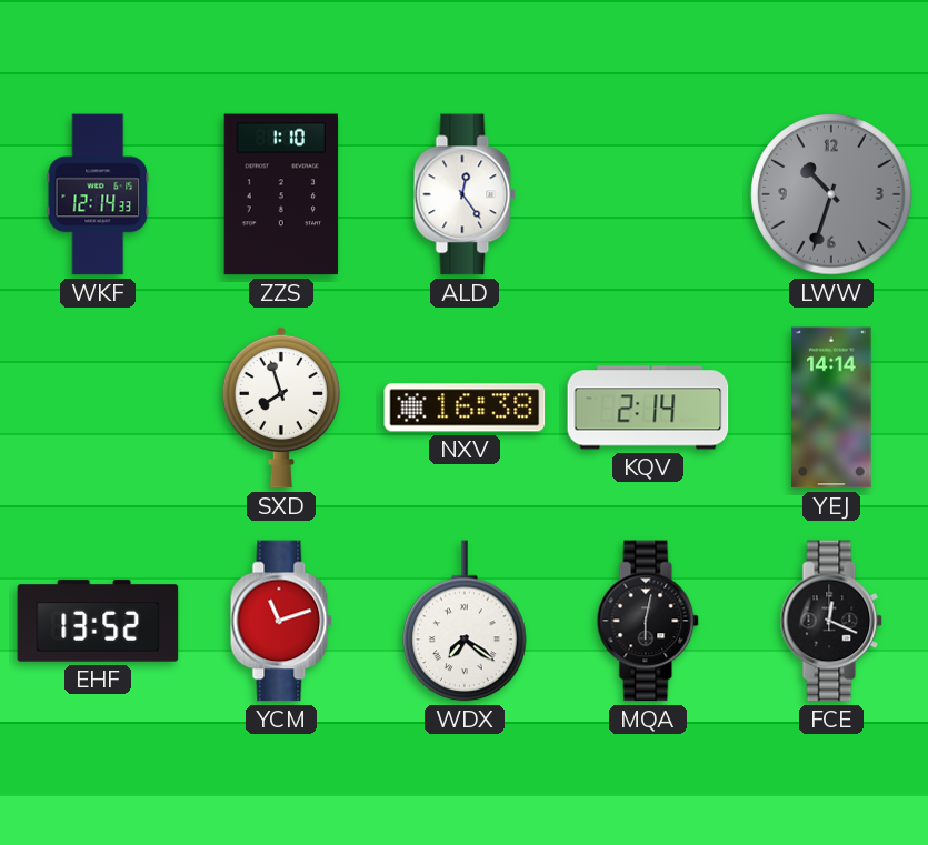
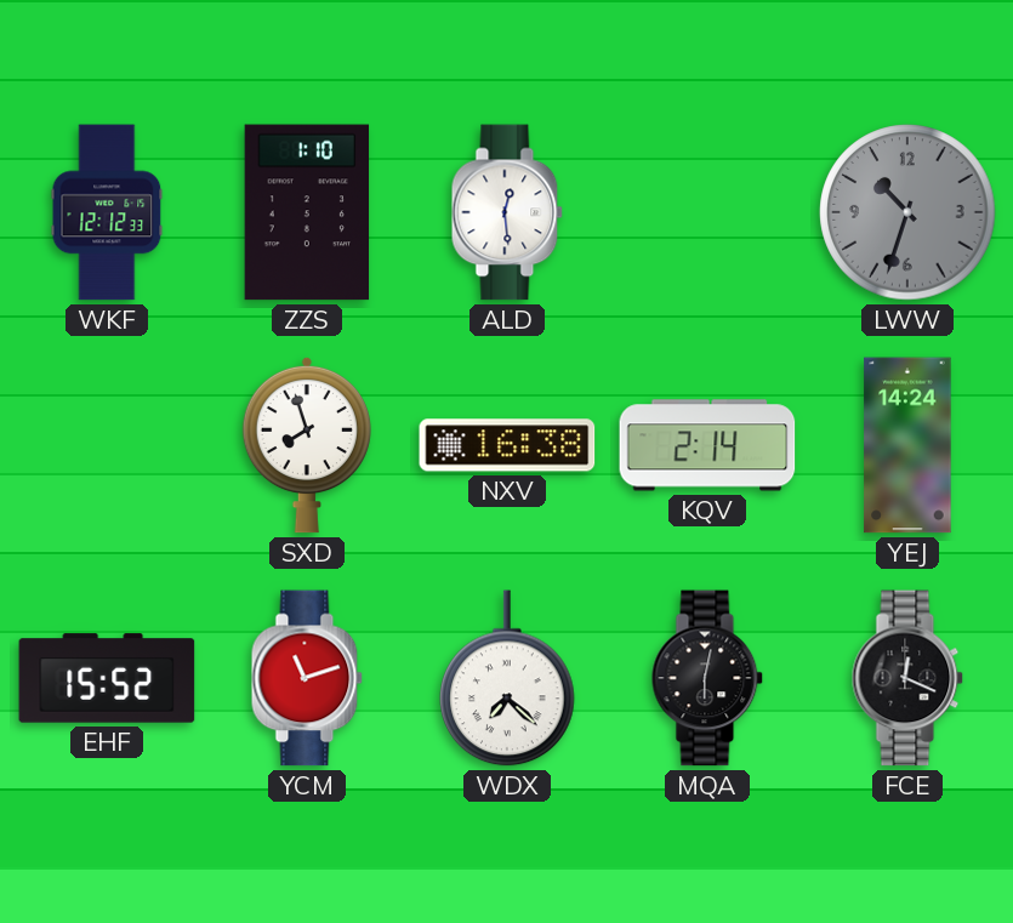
WKF: 12:14 -> 12:12
ALD: 12:24 -> 12:29
YEJ: 14:14 -> 14:24
EHF: 13:52 -> 15:52
WDX: 7:21 -> 7:22
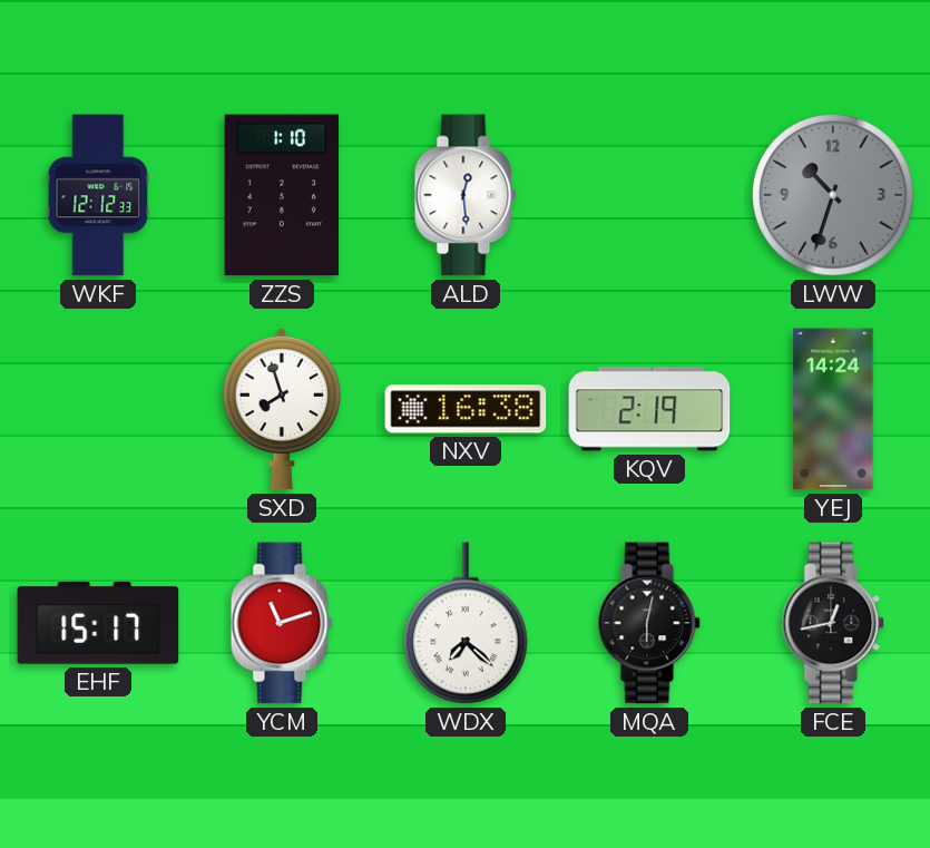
KQV: 2:14 -> 2:19
EHF: 15:52 -> 15:17
FCE: 12:19 -> 12:43
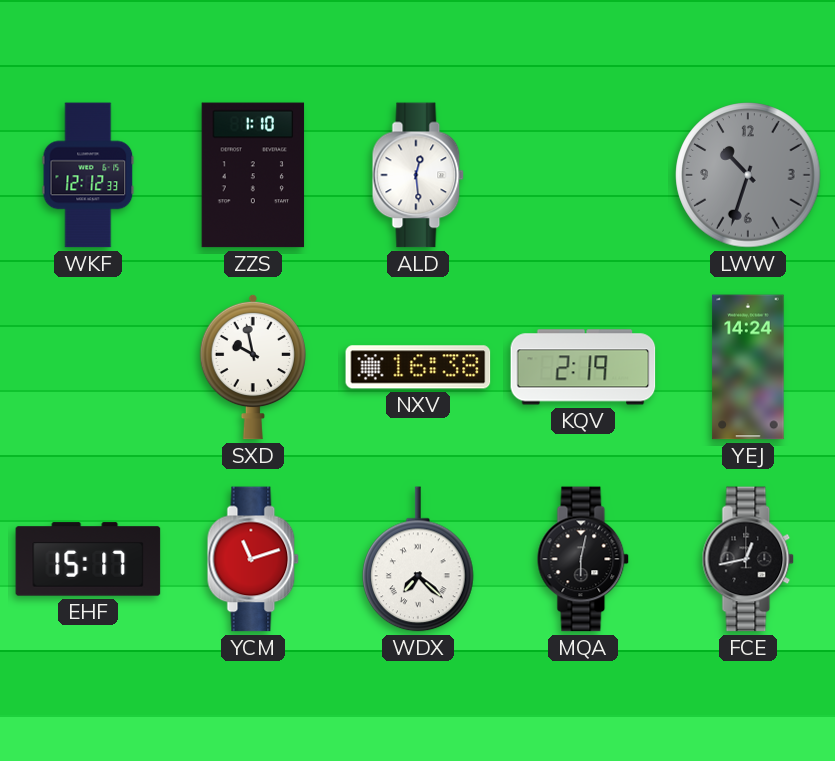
SXD: 7:57 -> 9:58
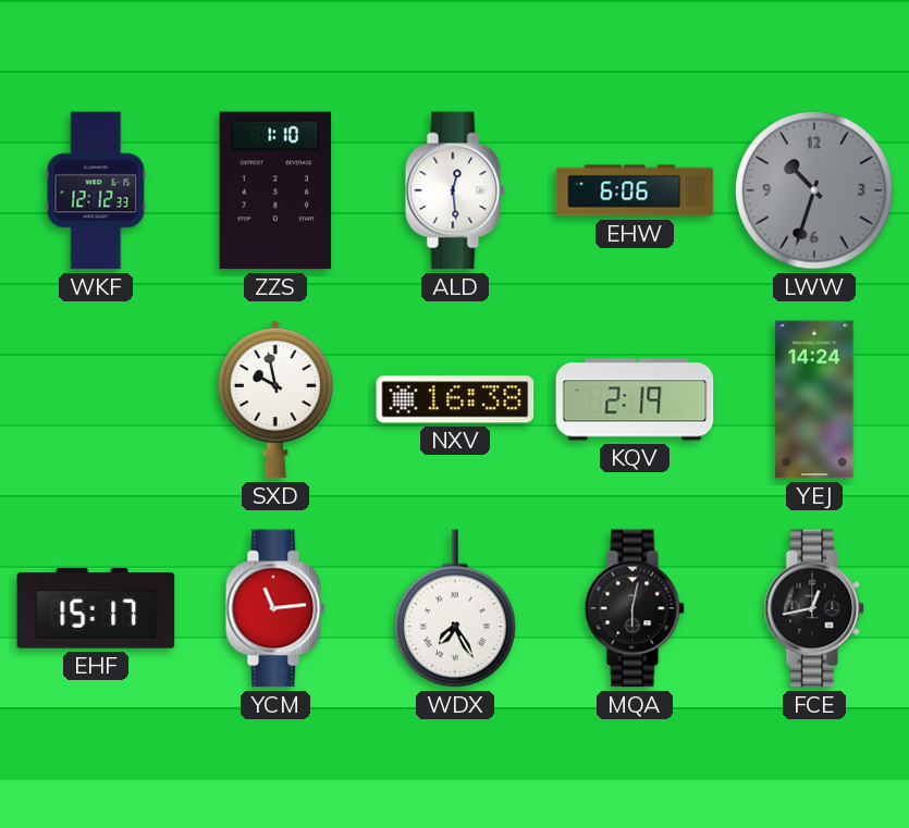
EHW: none -> 6:06
YCM: 11:12 -> 11:14
WDX: 7:22 -> 7:25
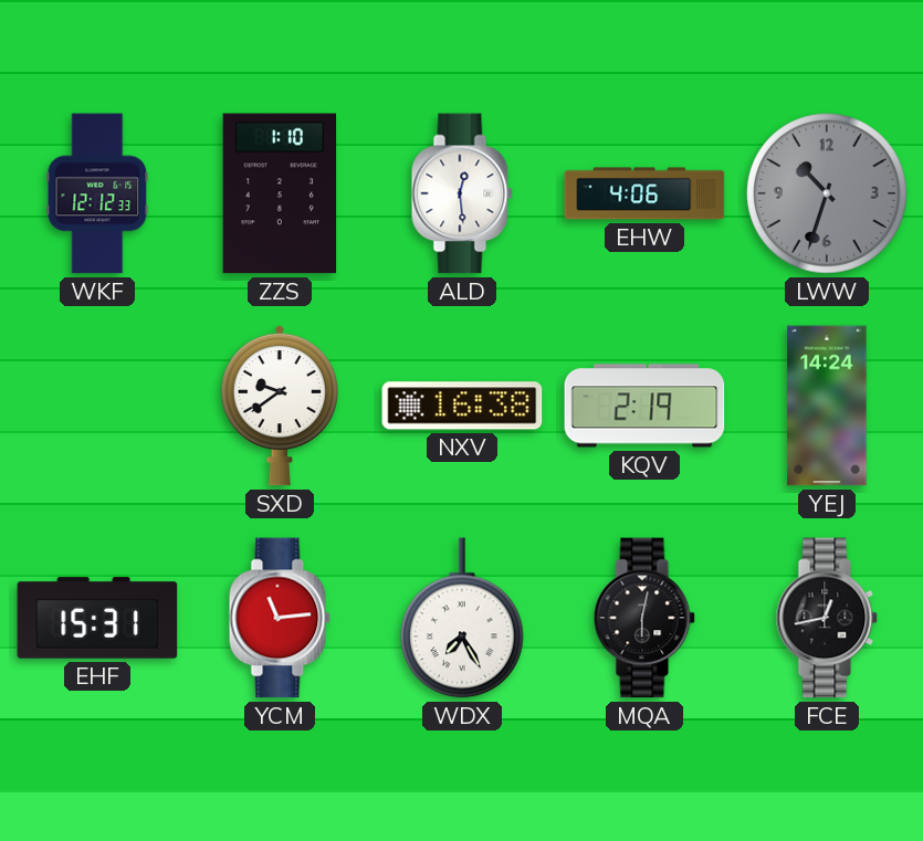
EHW: 6:06 -> 4:06
SXD: 9:58 -> 9:39
EHF: 15:17 -> 15:31
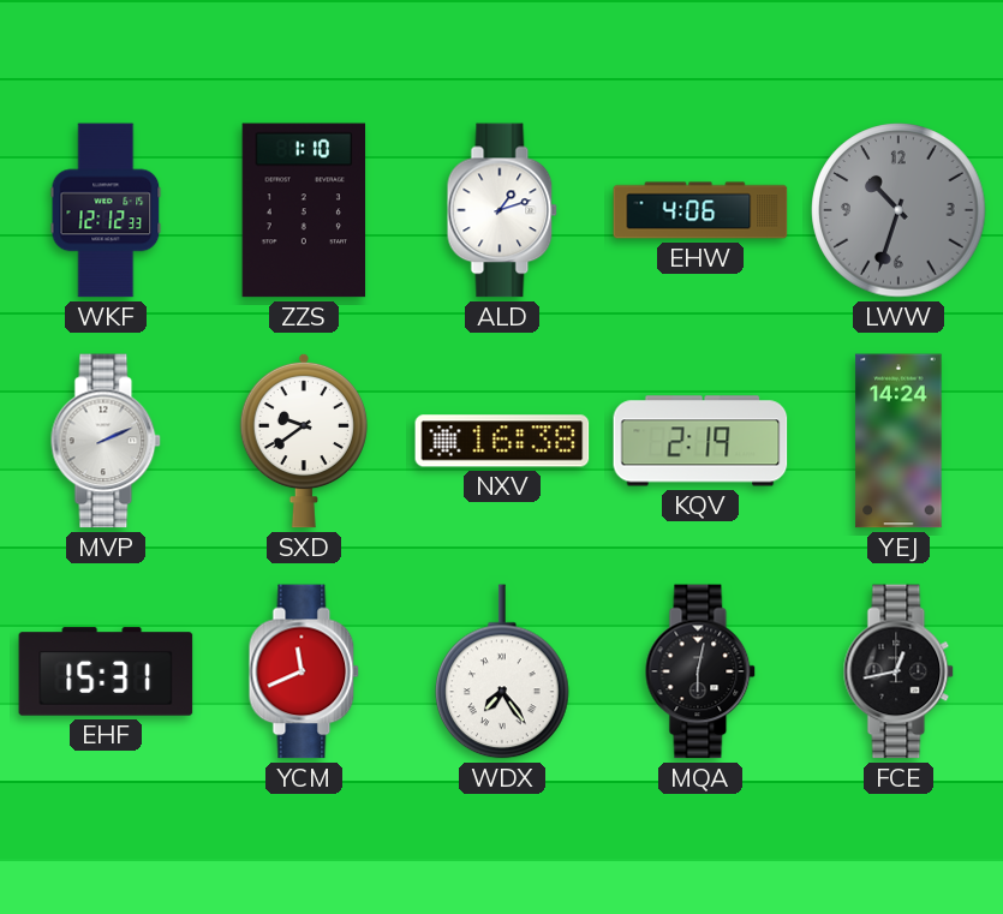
ALD: 12:29 -> 1:12
MVP: none -> 2:11
YCM: 11:14 -> 11:41
WDX: 7:25 -> 7:24
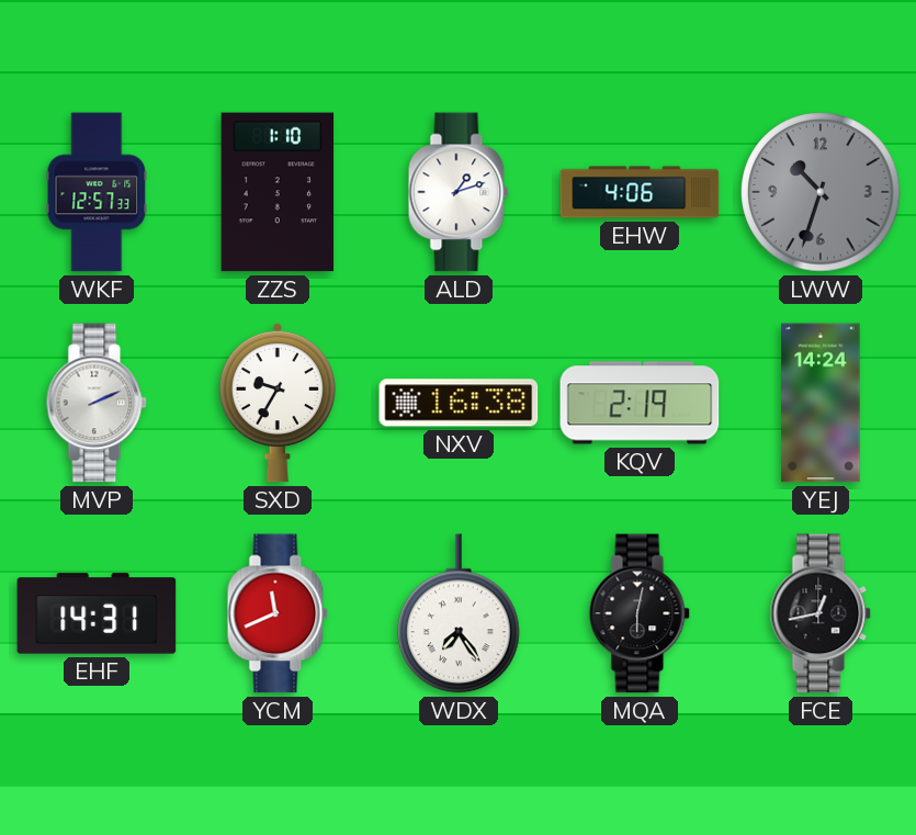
WKF: 12:12 -> 12:57
SXD: 9:39 -> 9:35
EHF: 15:31 -> 14:31
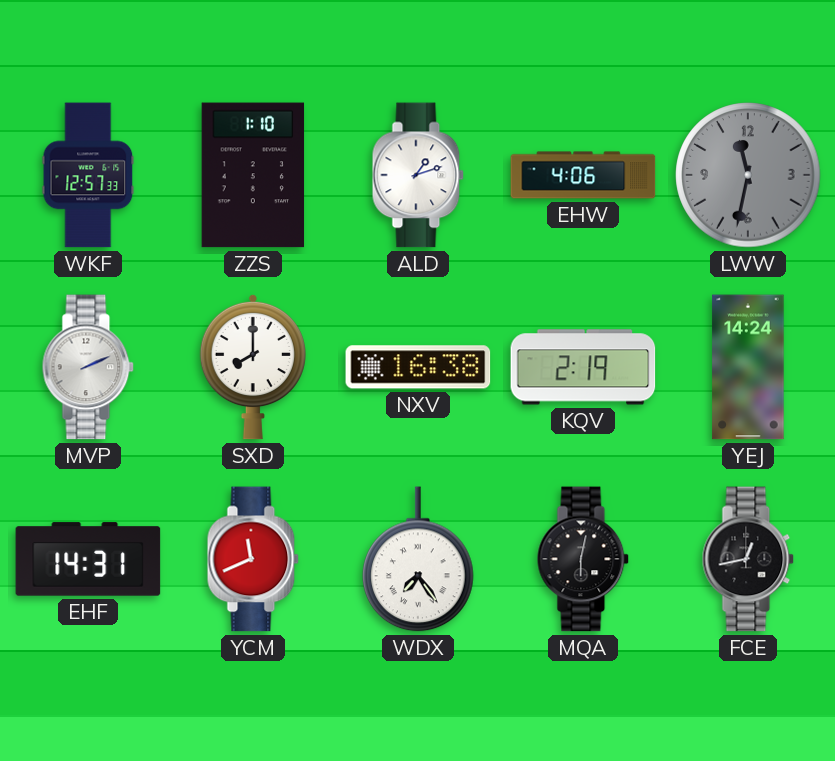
LWW: 10:33 -> 11:32
SXD: 9:35 -> 8:00
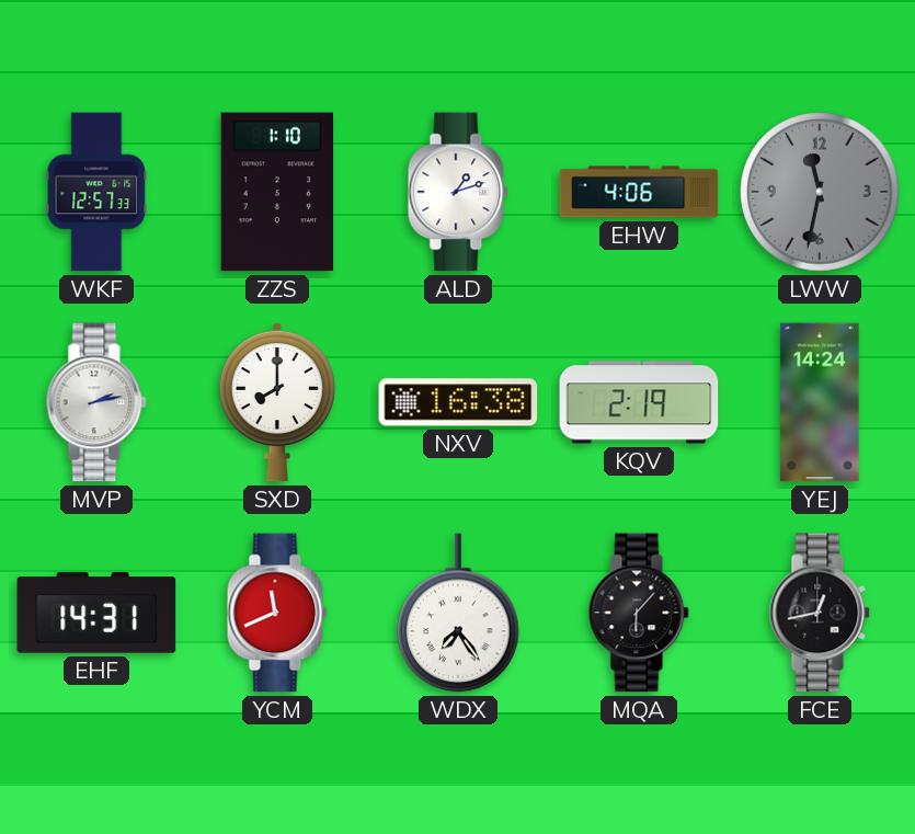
MVP: 2:11 -> 2:13
MQA: 6:02 -> 6:07
